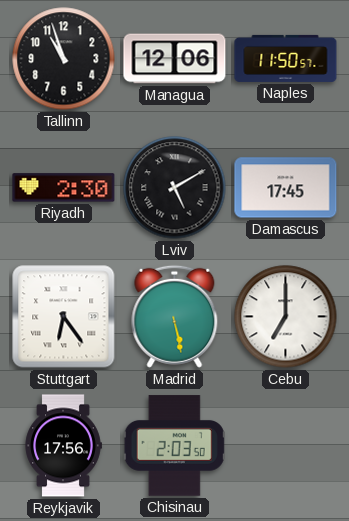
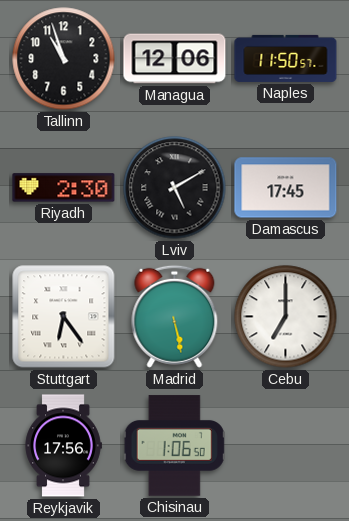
Chisinau: 2:03 -> 1:06
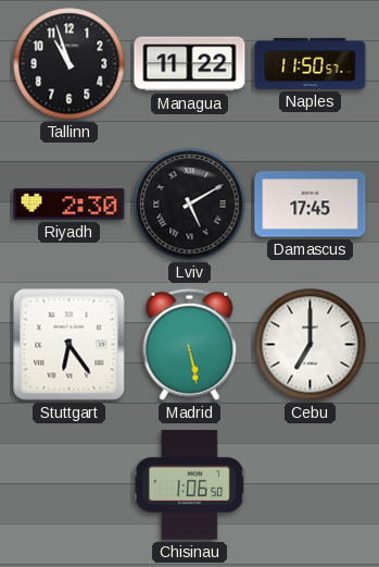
Managua: 12:06 -> 11:22
Reykjavik: 17:56 -> none
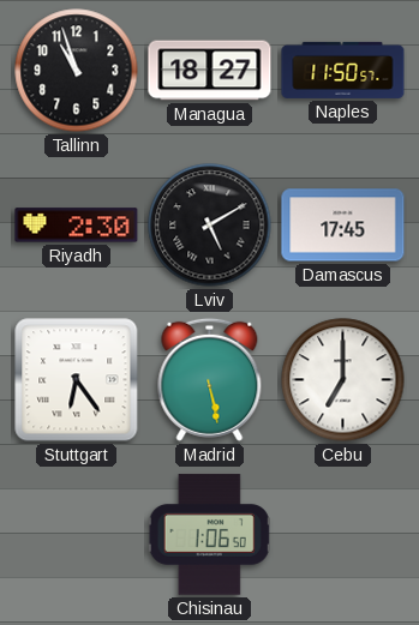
Managua: 11:22 -> 18:27
